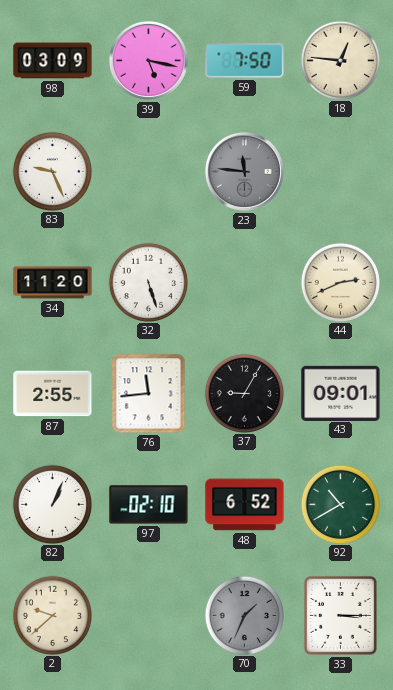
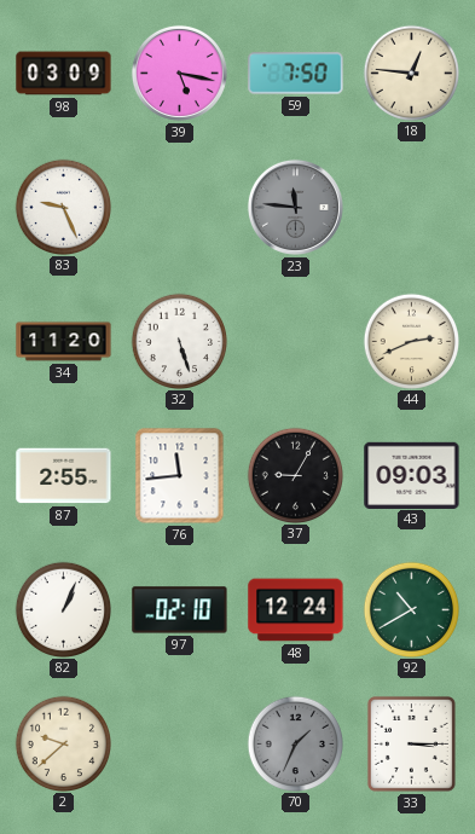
43: 09:01 -> 09:03
48: 6:52 -> 12:24
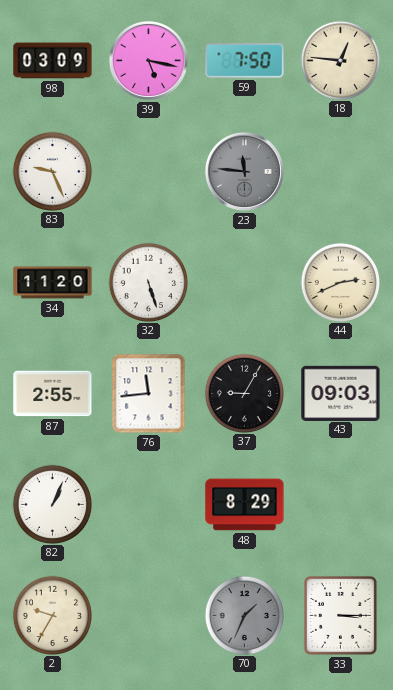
97: 02:10 -> none
48: 12:24 -> 8:29
92: 10:40 -> none
2: 9:38 -> 9:35
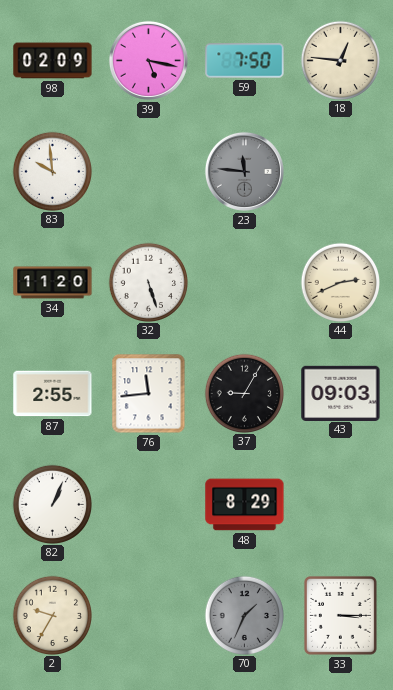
98: 03:09 -> 02:09
83: 9:26 -> 9:59
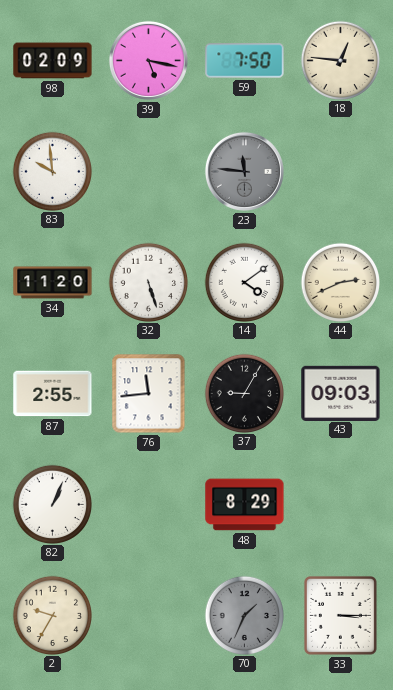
14: none -> 4:09
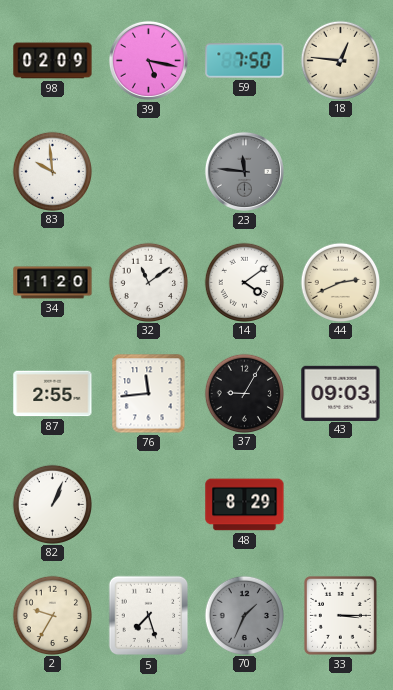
32: 5:27 -> 11:09
5: none -> 7:27
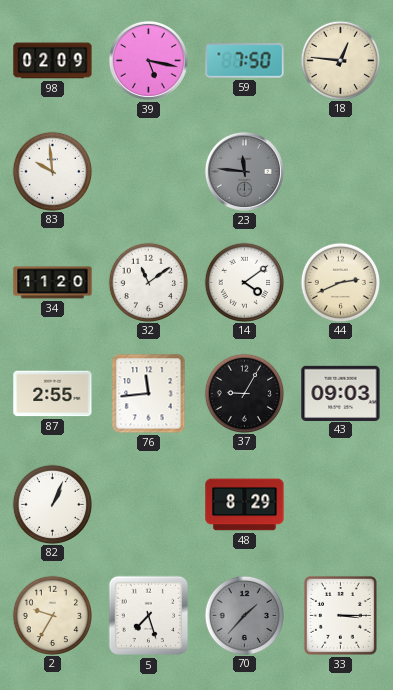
70: 1:34 -> 1:37
